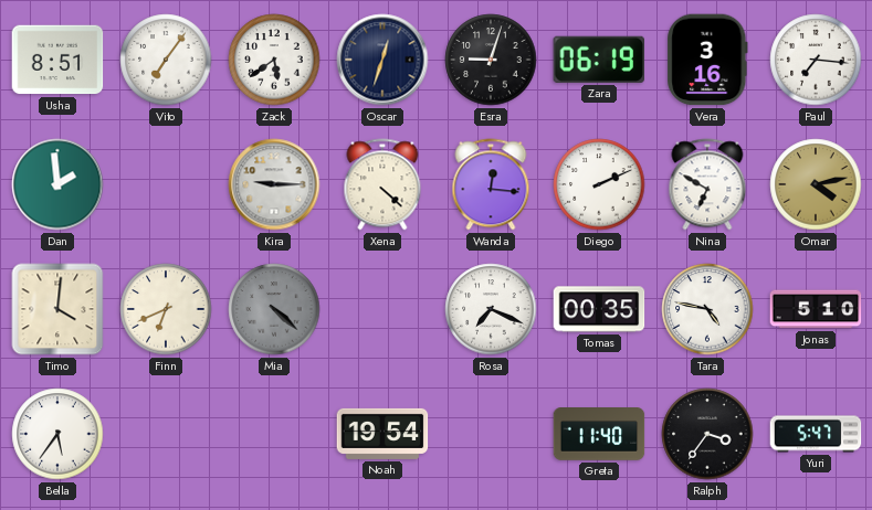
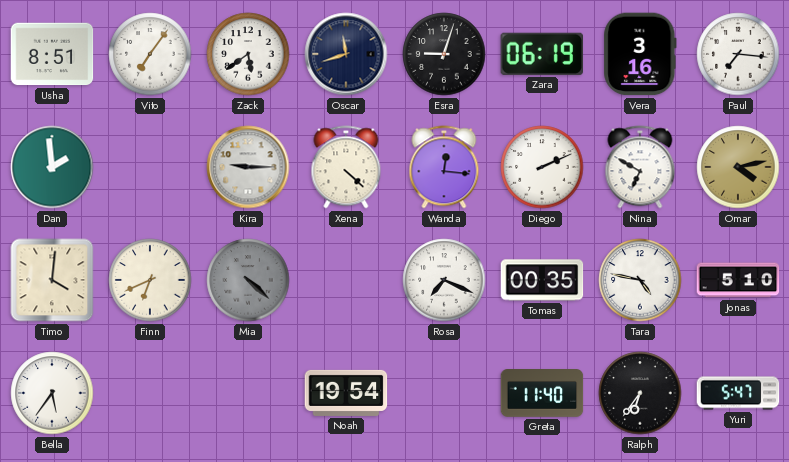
Oscar: 12:33 -> 11:42
Ralph: 3:36 -> 6:36
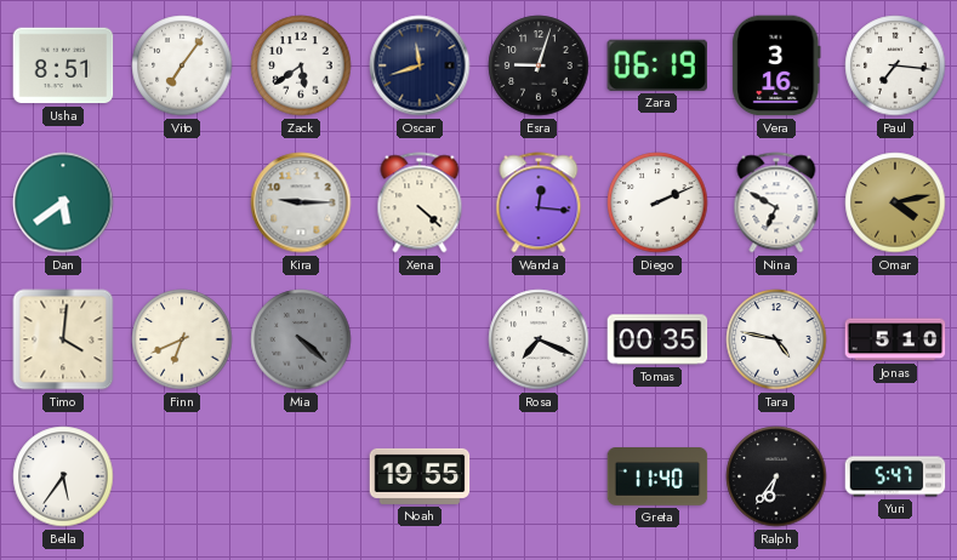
Dan: 1:59 -> 5:39
Noah: 19:54 -> 19:55
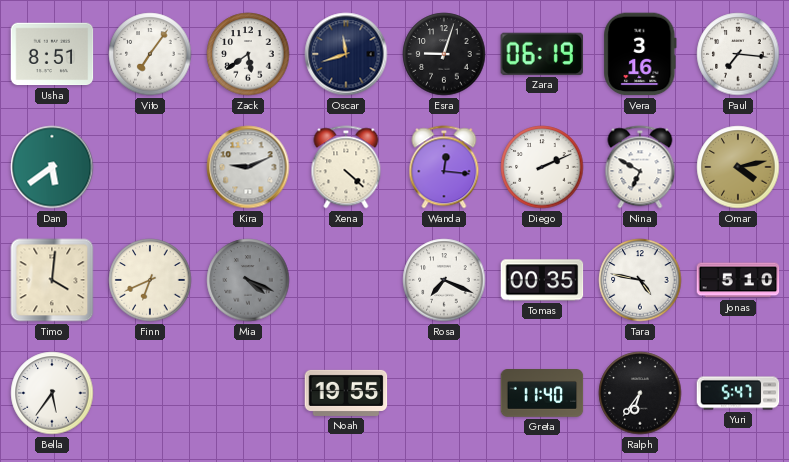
Kira: 9:15 -> 9:11
Mia: 4:22 -> 4:19
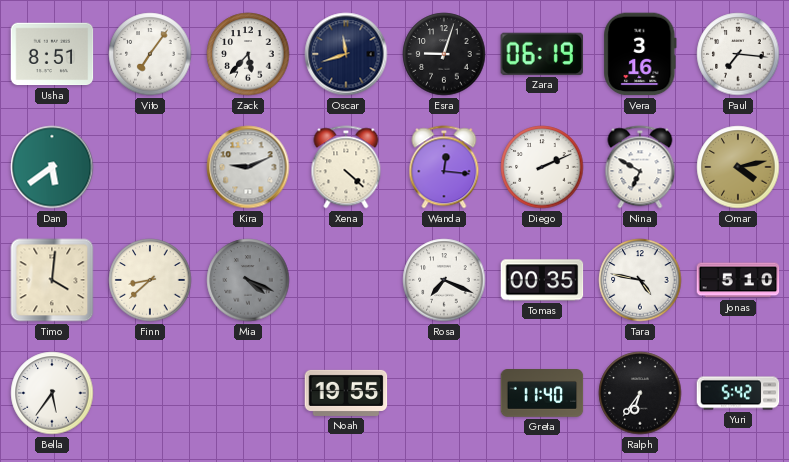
Zack: 5:39 -> 5:37
Finn: 6:41 -> 8:38
Yuri: 5:47 -> 5:42
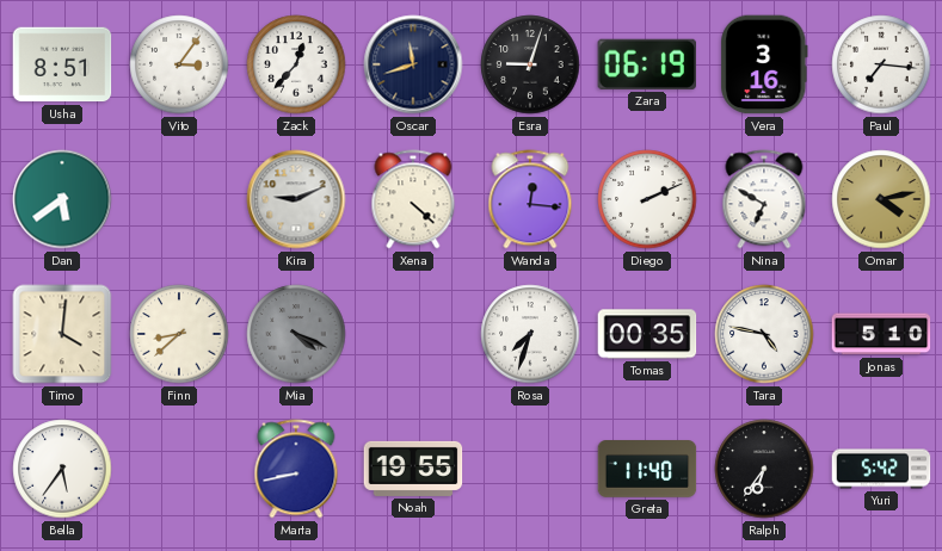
Vito: 7:06 -> 3:06
Zack: 5:37 -> 12:37
Rosa: 7:19 -> 7:33
Marta: none -> 8:43
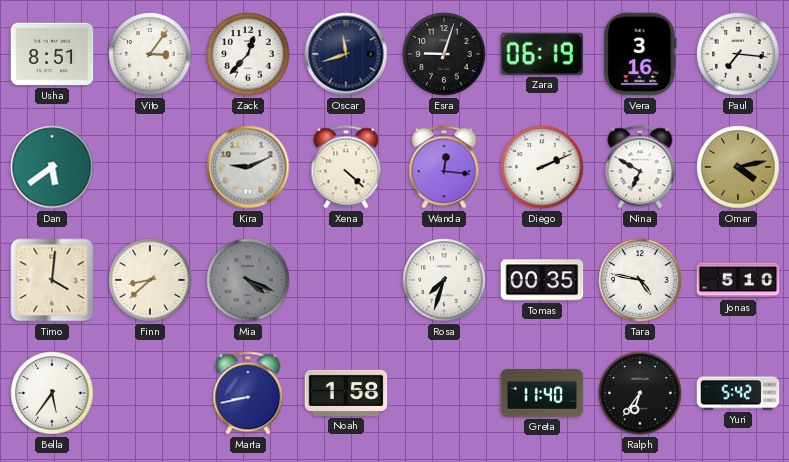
Noah: 19:55 -> 1:58
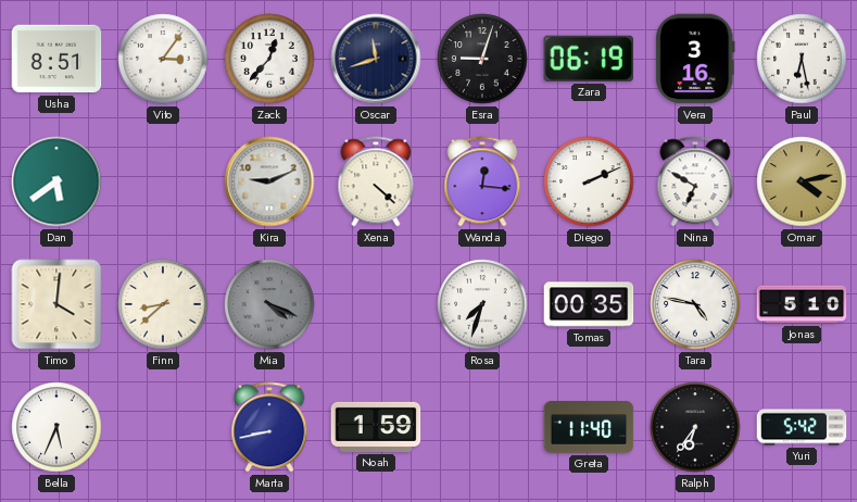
Paul: 7:16 -> 6:28
Bella: 5:36 -> 5:34
Noah: 1:58 -> 1:59
